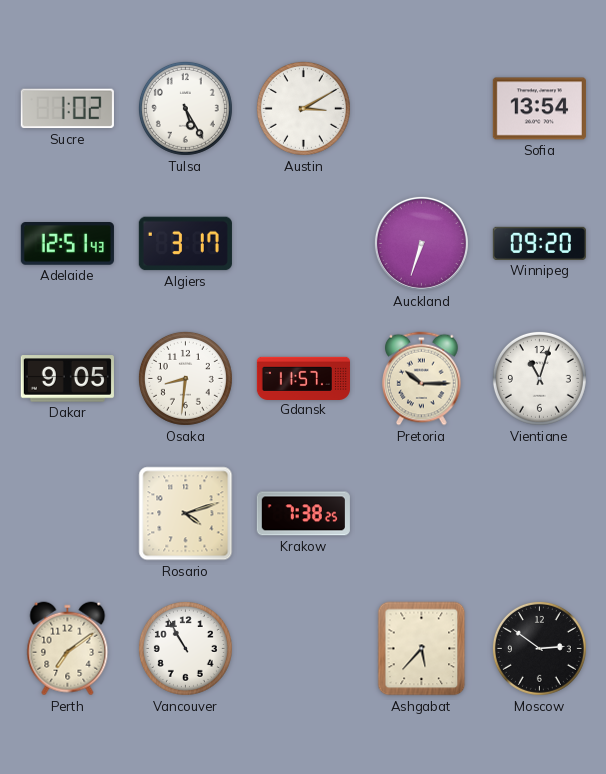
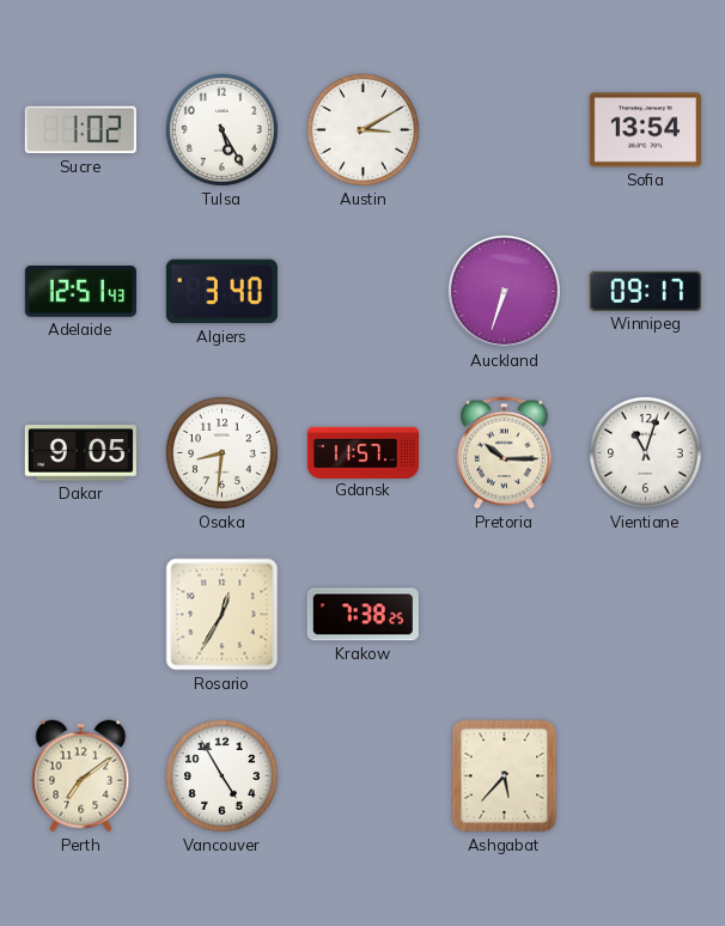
Algiers: 3:17 -> 3:40
Winnipeg: 09:20 -> 09:17
Rosario: 4:12 -> 12:35
Vancouver: 10:55 -> 4:55
Moscow: 2:51 -> none
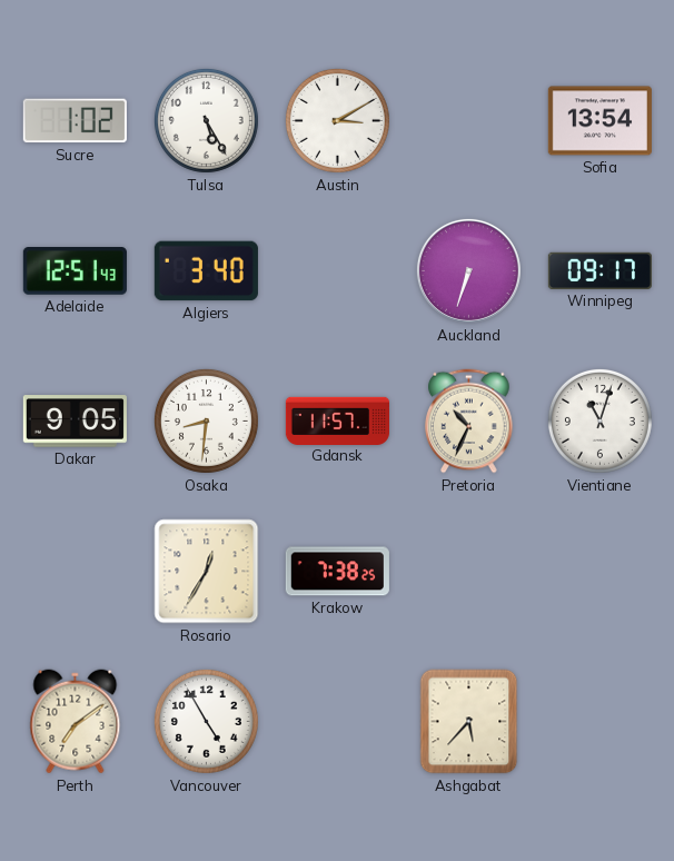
Pretoria: 10:15 -> 10:34
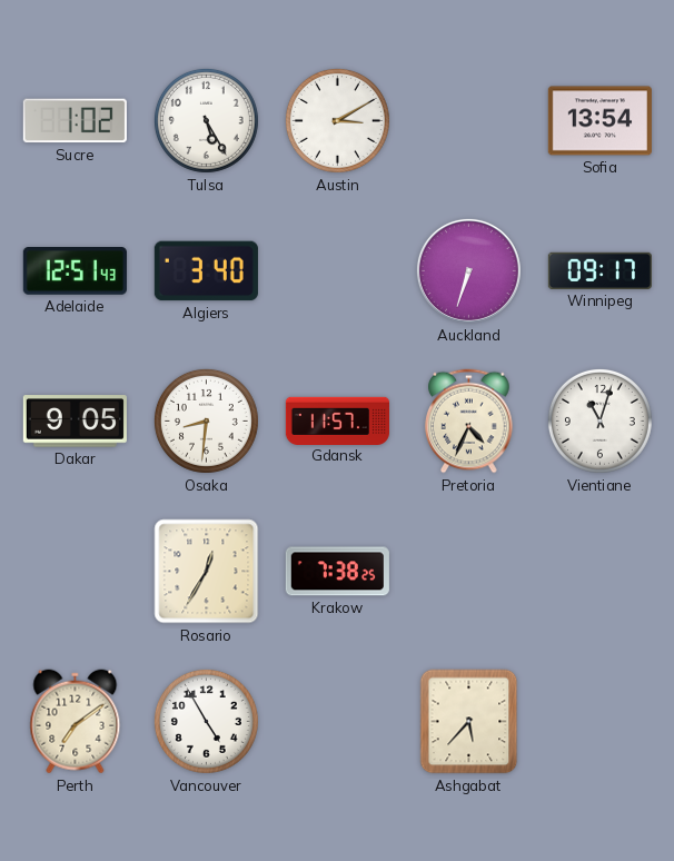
Pretoria: 10:34 -> 4:34
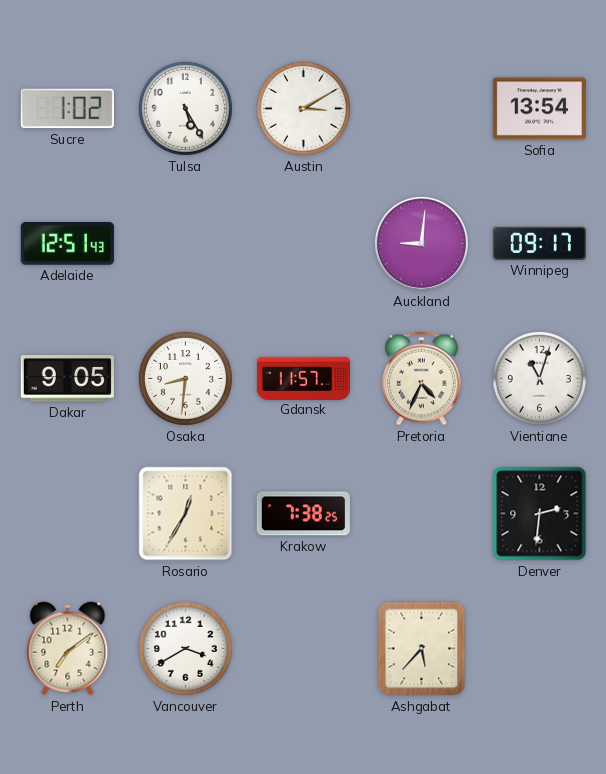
Algiers: 3:40 -> none
Auckland: 6:33 -> 9:01
Denver: none -> 2:31
Vancouver: 4:55 -> 3:40
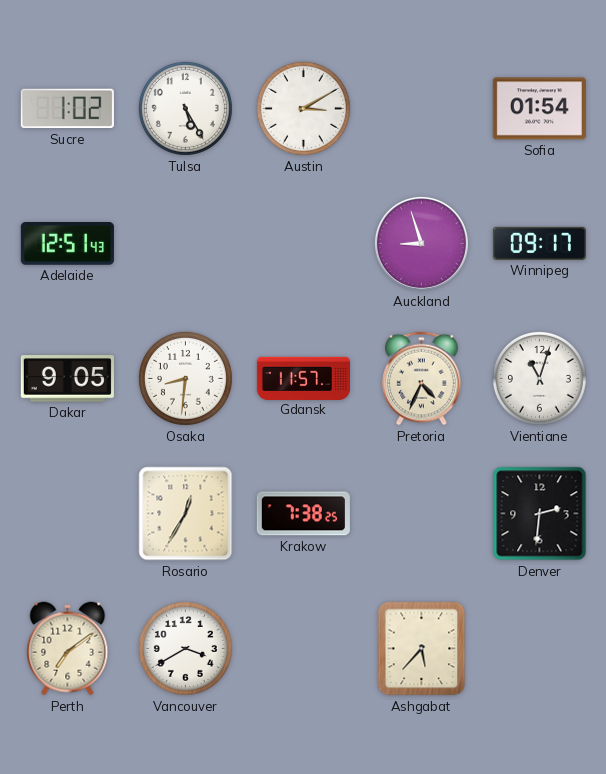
Sofia: 13:54 -> 01:54
Auckland: 9:01 -> 8:57
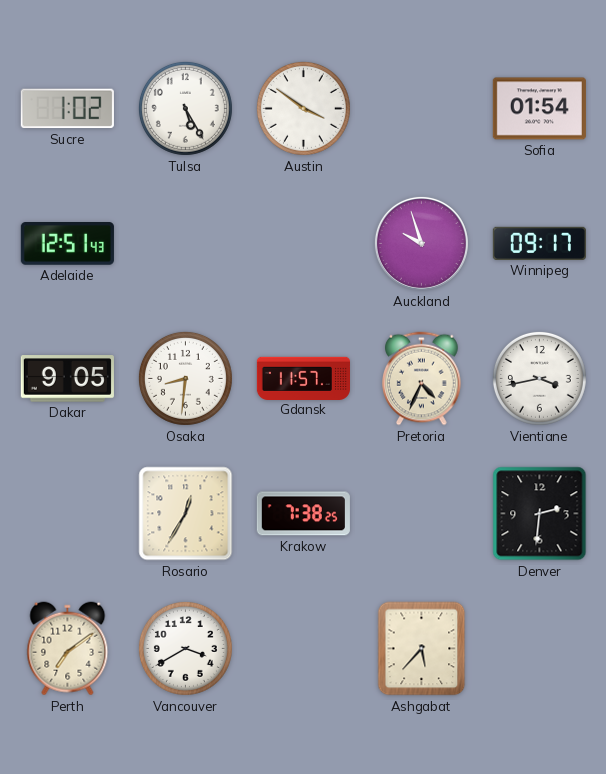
Austin: 3:10 -> 3:51
Auckland: 8:57 -> 9:57
Vientiane: 11:03 -> 3:43
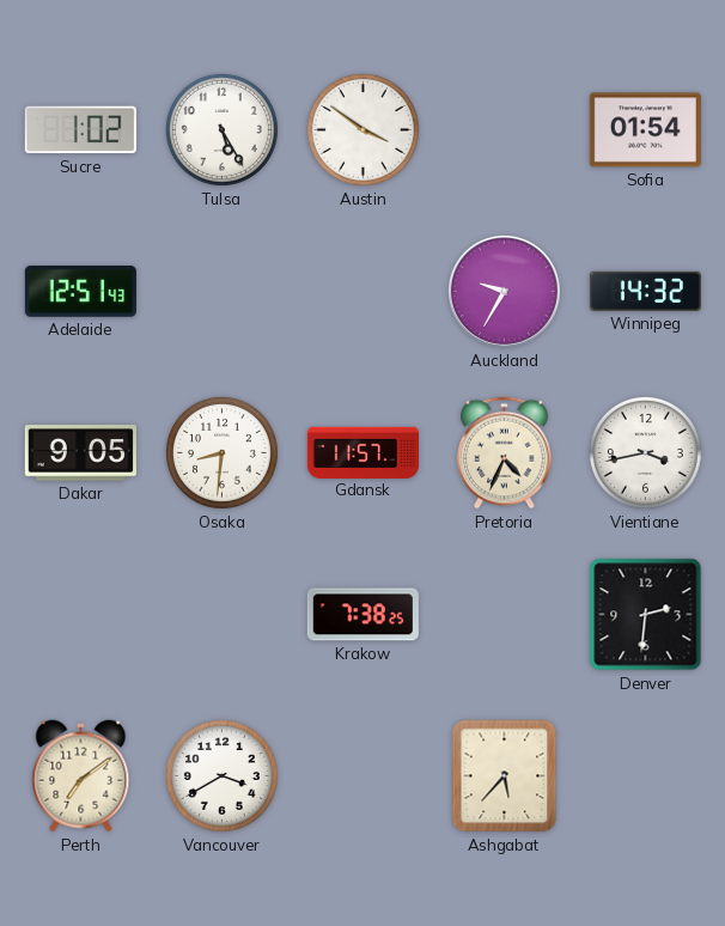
Auckland: 9:57 -> 9:35
Winnipeg: 09:17 -> 14:32
Rosario: 12:35 -> none
